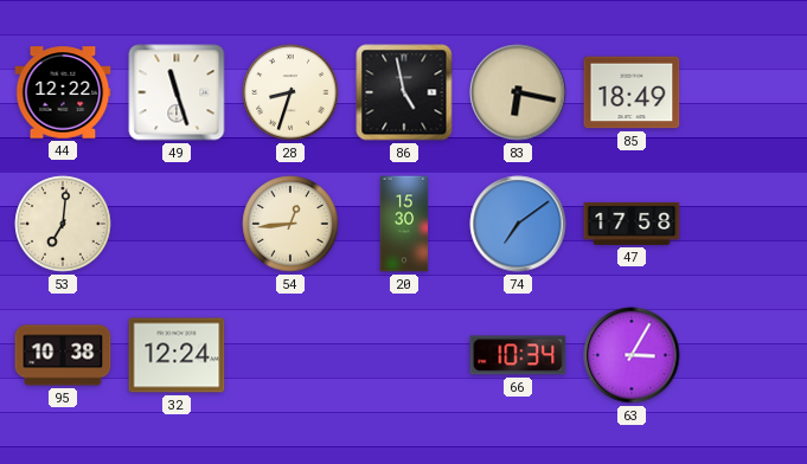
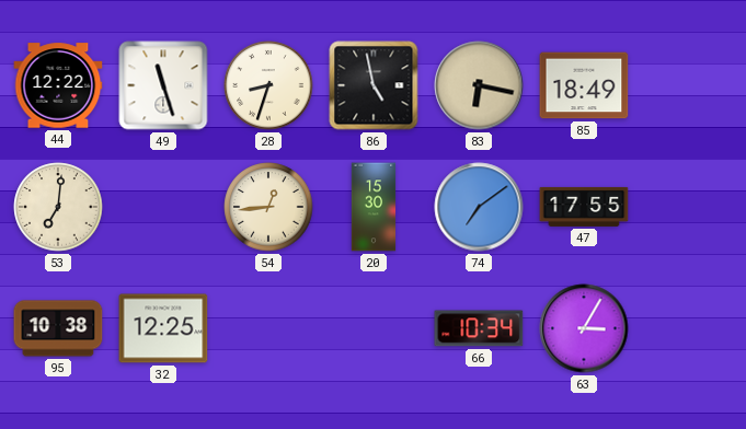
47: 17:58 -> 17:55
32: 12:24 -> 12:25
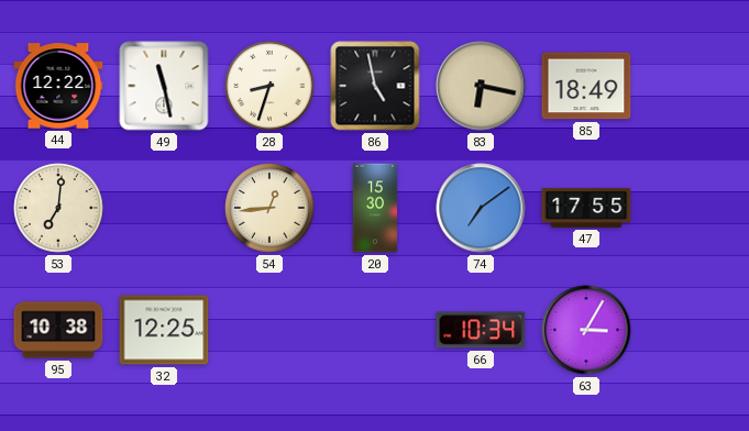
49: 11:27 -> 11:28
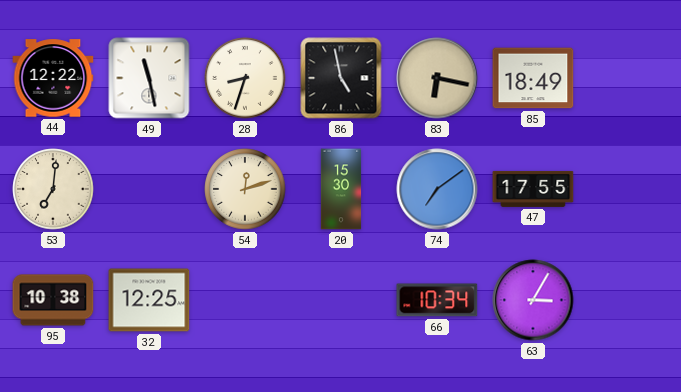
54: 12:44 -> 12:12
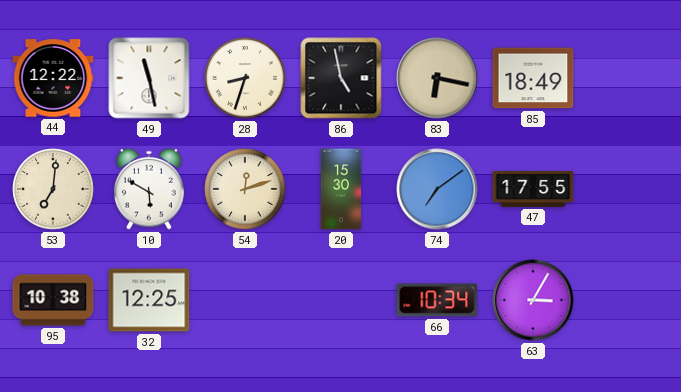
10: none -> 5:50
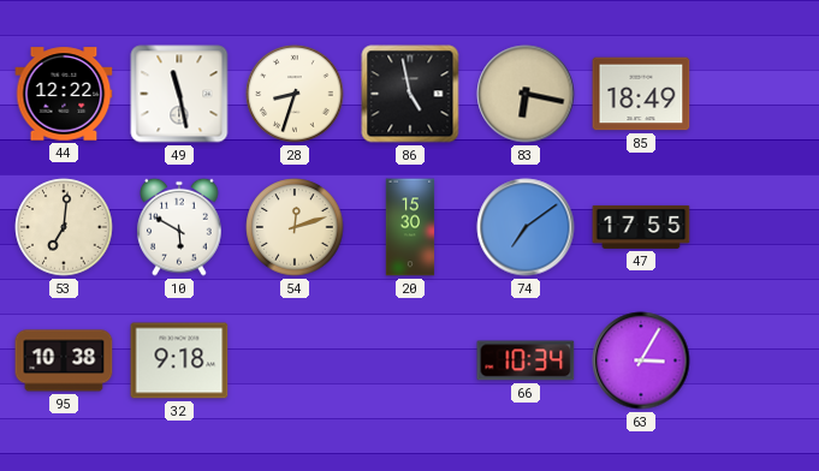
32: 12:25 -> 9:18
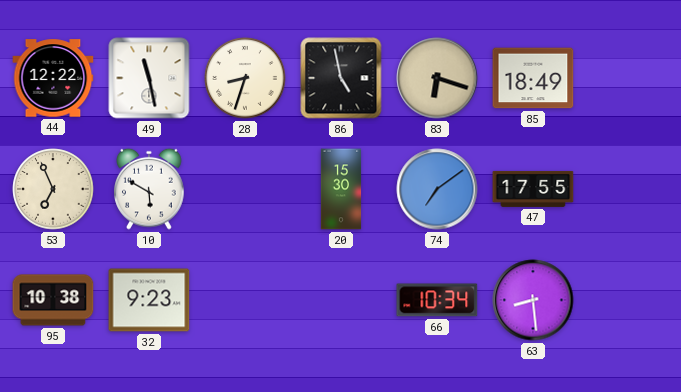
83: 6:17 -> 6:18
53: 7:01 -> 6:56
54: 12:12 -> none
32: 9:18 -> 9:23
63: 3:05 -> 8:29
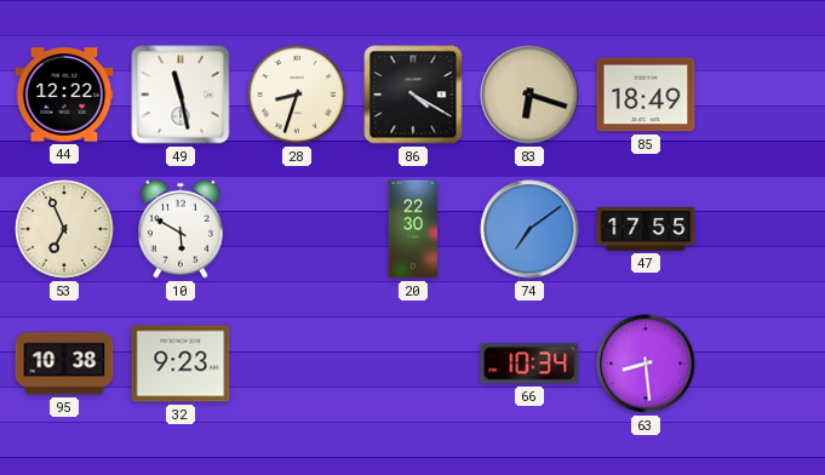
86: 4:58 -> 4:20
20: 15:30 -> 22:30
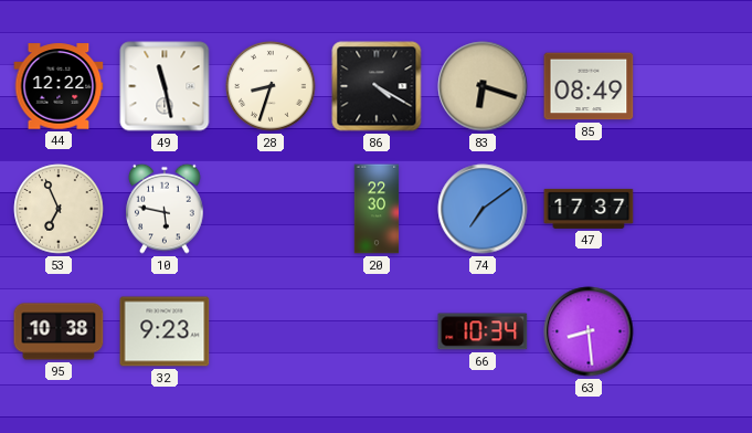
85: 18:49 -> 08:49
10: 5:50 -> 5:47
47: 17:55 -> 17:37
